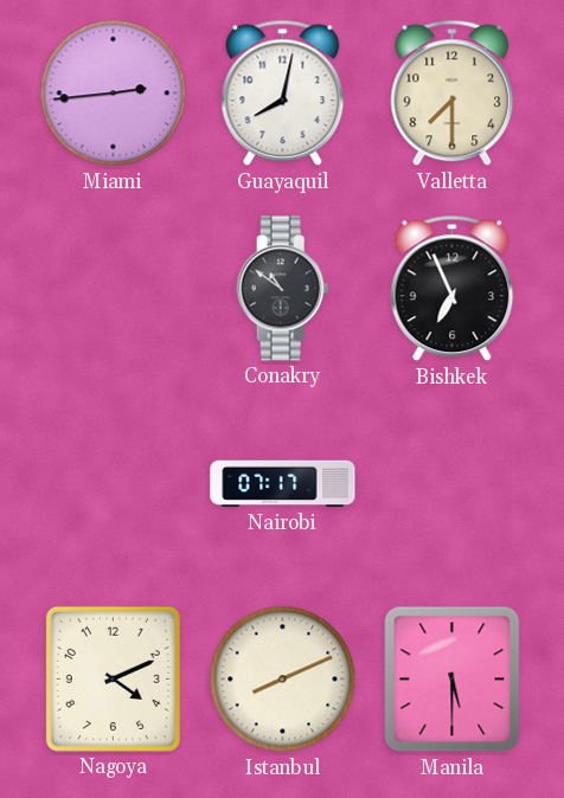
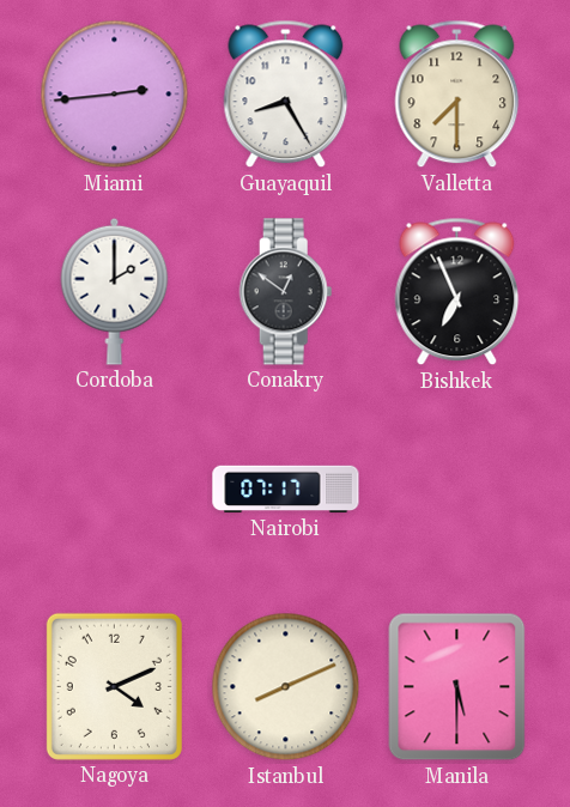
Guayaquil: 8:02 -> 8:25
Cordoba: none -> 2:00
Conakry: 10:51 -> 12:51
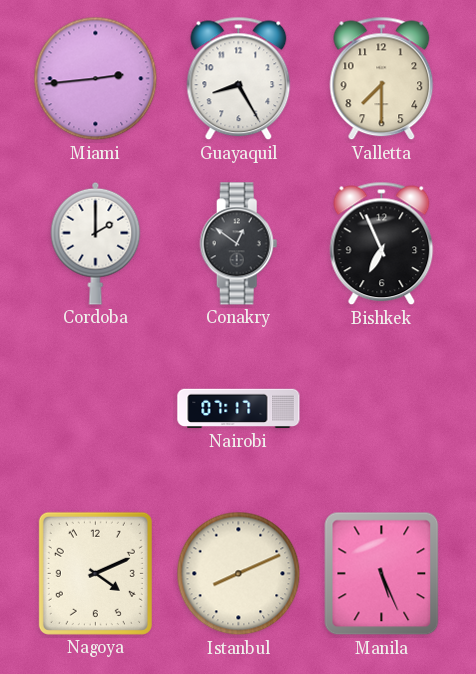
Manila: 5:30 -> 5:26
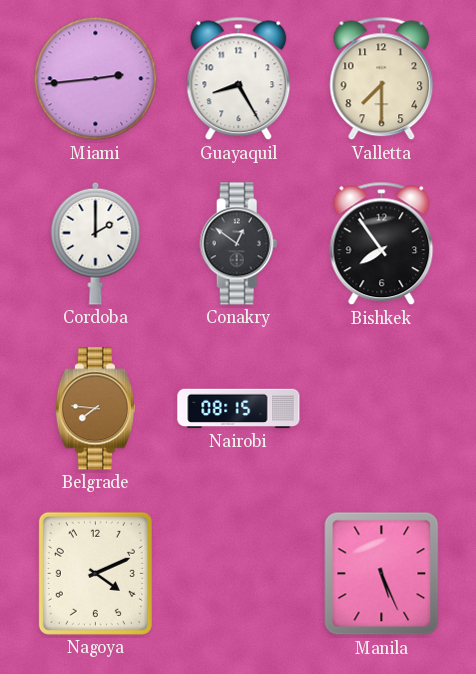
Bishkek: 6:56 -> 7:54
Belgrade: none -> 7:46
Nairobi: 07:17 -> 08:15
Istanbul: 8:11 -> none
